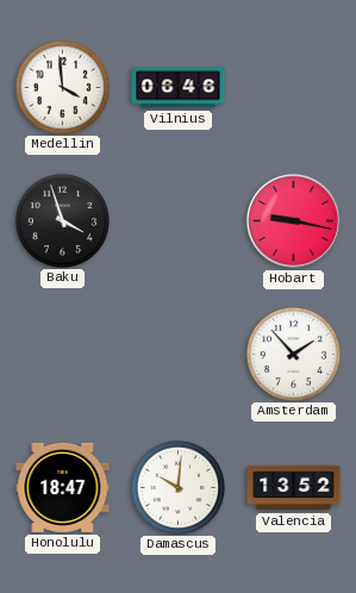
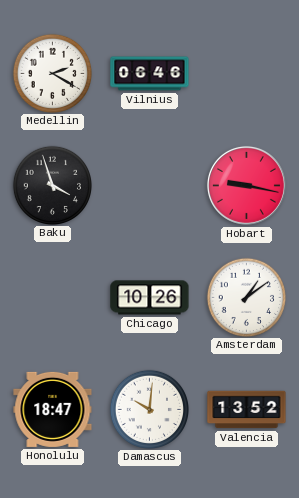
Medellin: 3:59 -> 2:20
Chicago: none -> 10:26
Amsterdam: 1:53 -> 1:09
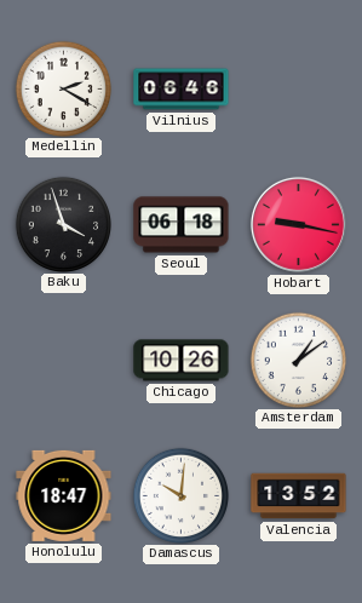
Seoul: none -> 06:18
